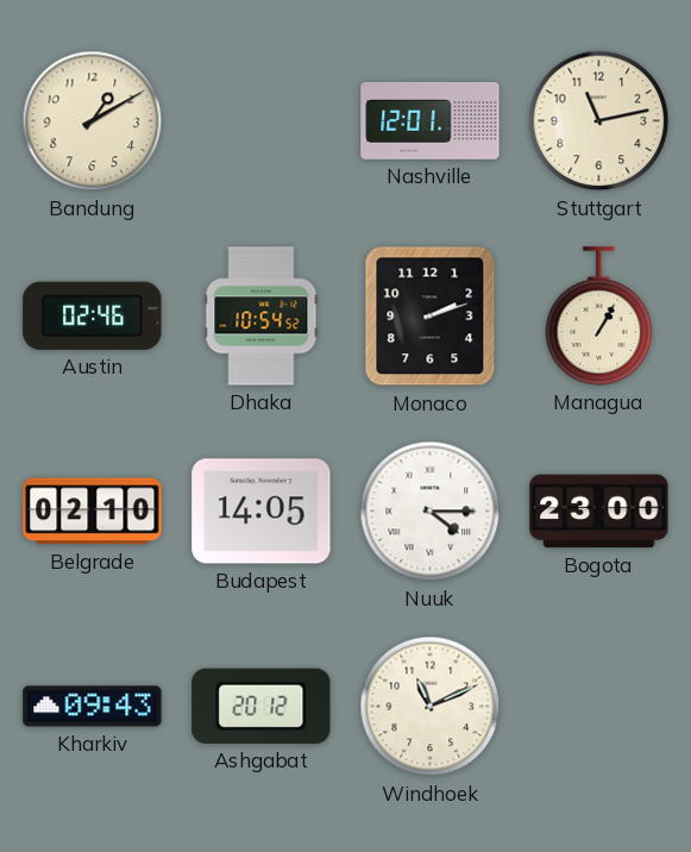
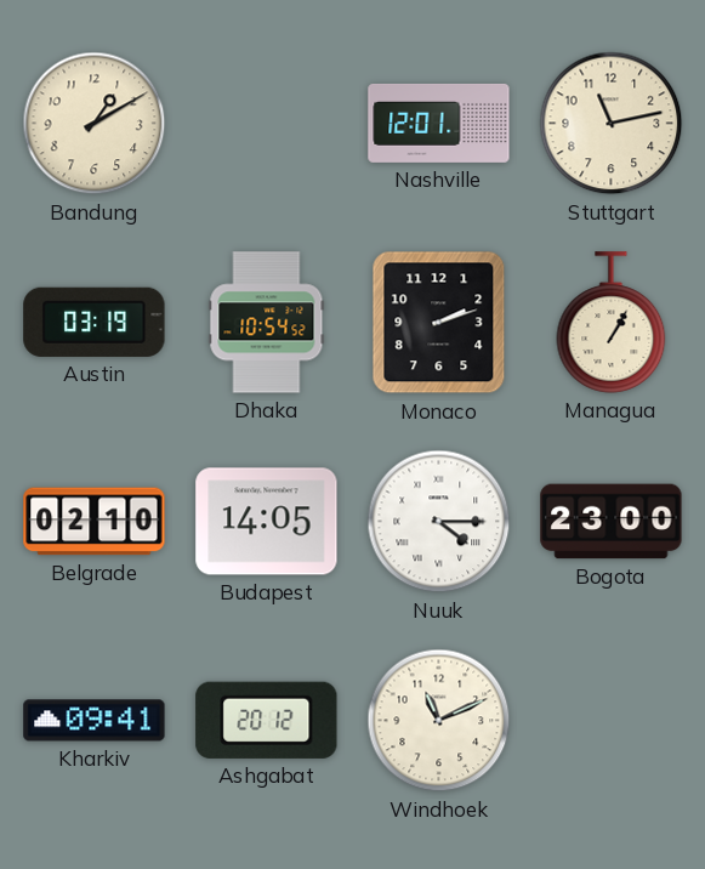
Austin: 02:46 -> 03:19
Kharkiv: 09:43 -> 09:41
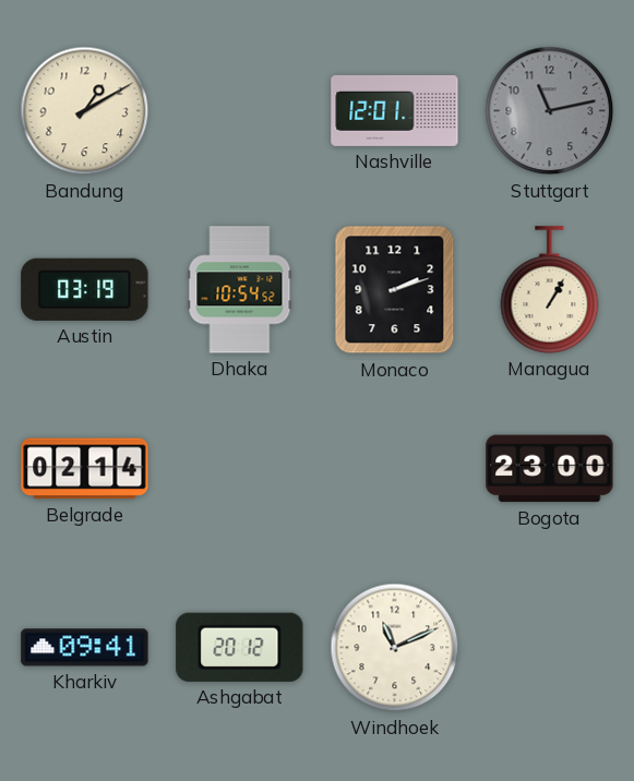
Stuttgart dial: cream -> grey
Belgrade: 02:10 -> 02:14
Budapest: 14:05 -> none
Nuuk: 4:15 -> none
